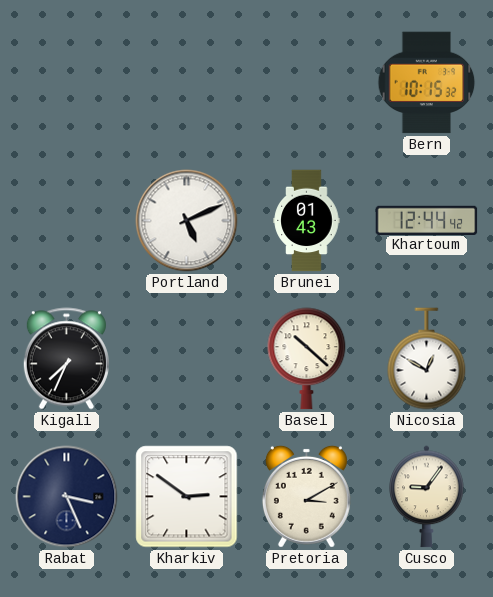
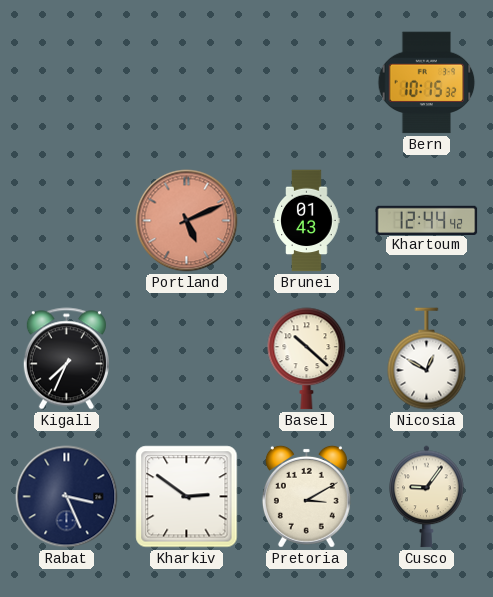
Portland dial: white -> salmon
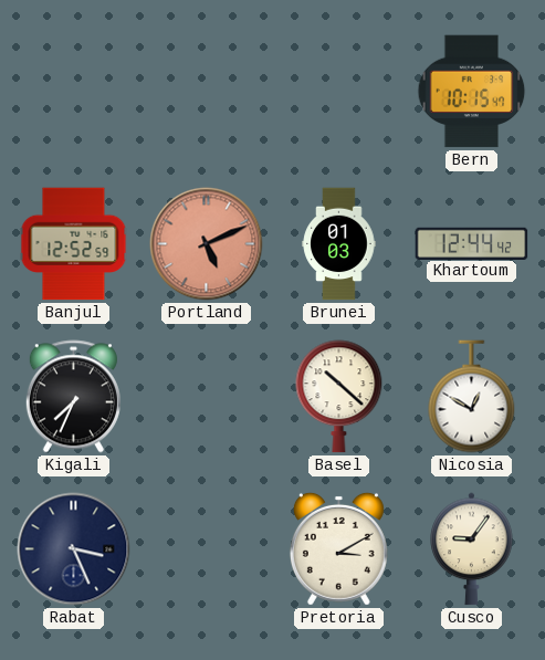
Bern: 10:15:32 -> 10:15:47
Banjul: none -> 12:52
Brunei: 01:43 -> 01:03
Kharkiv: 2:51 -> none
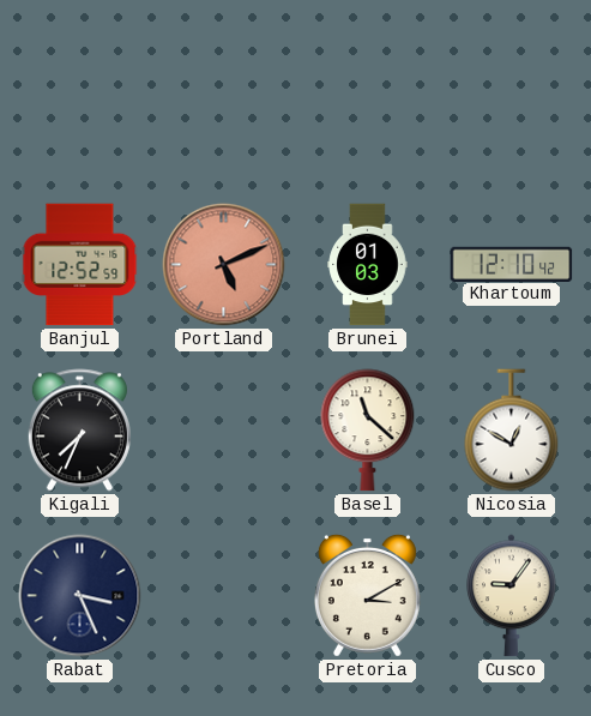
Bern: 10:15 -> none
Khartoum: 12:44 -> 12:10
Basel: 10:22 -> 11:22
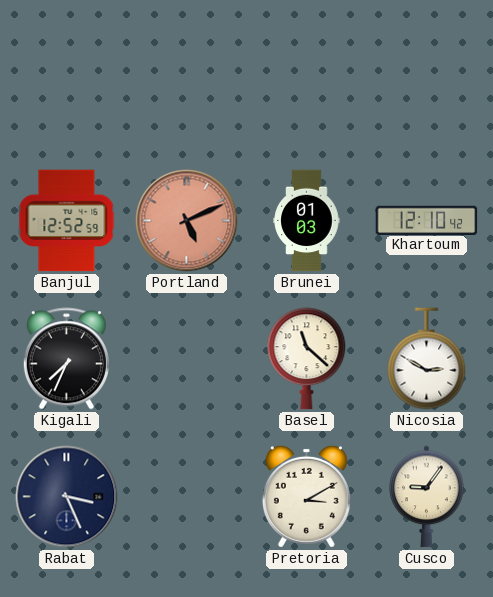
Nicosia: 12:50 -> 2:50
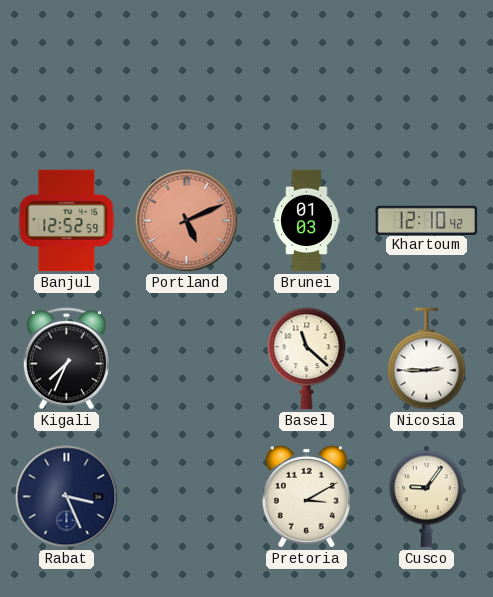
Nicosia: 2:50 -> 2:45
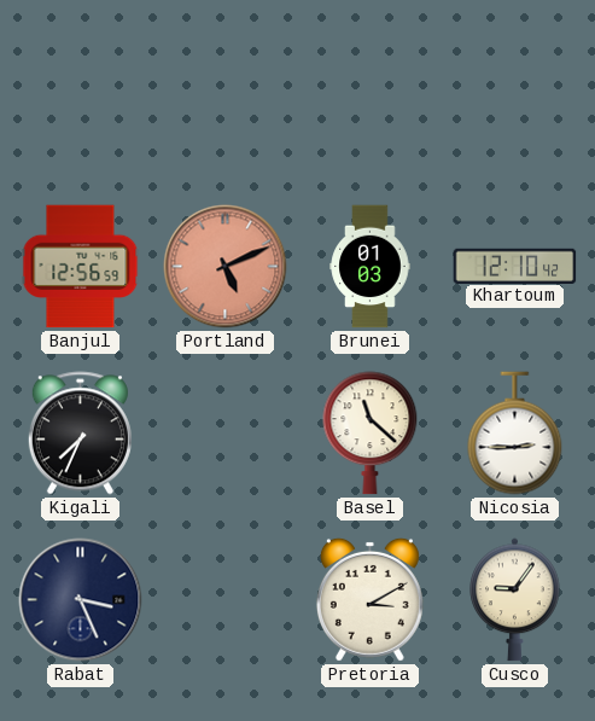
Banjul: 12:52 -> 12:56
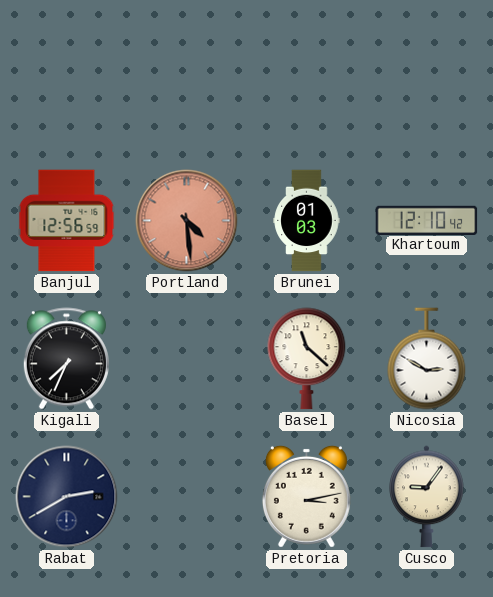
Portland: 5:11 -> 4:29
Nicosia: 2:45 -> 2:50
Rabat: 3:26 -> 2:40
Pretoria: 3:10 -> 3:13
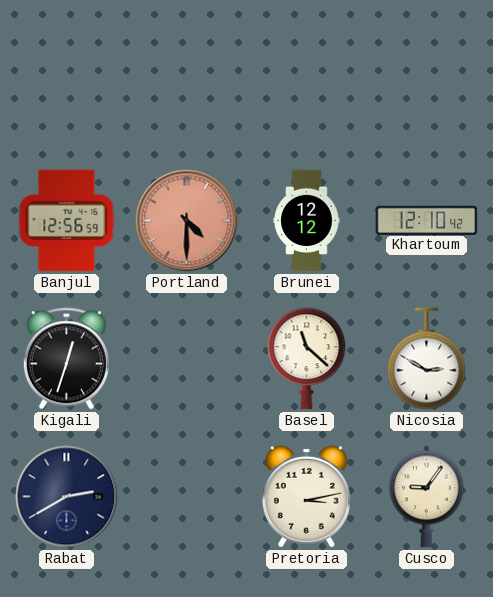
Portland: 4:29 -> 4:30
Brunei: 01:03 -> 12:12
Kigali: 7:34 -> 12:33
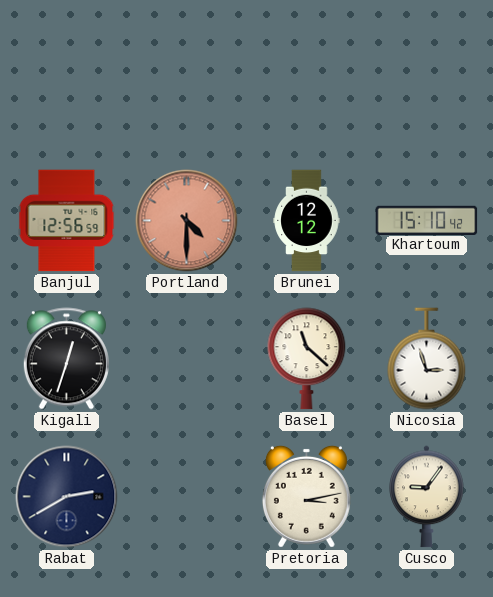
Khartoum: 12:10 -> 15:10
Nicosia: 2:50 -> 2:57
